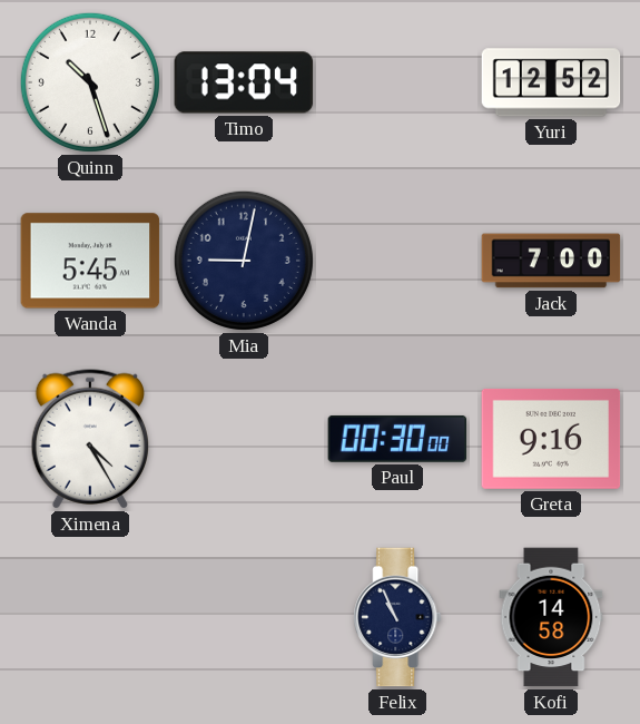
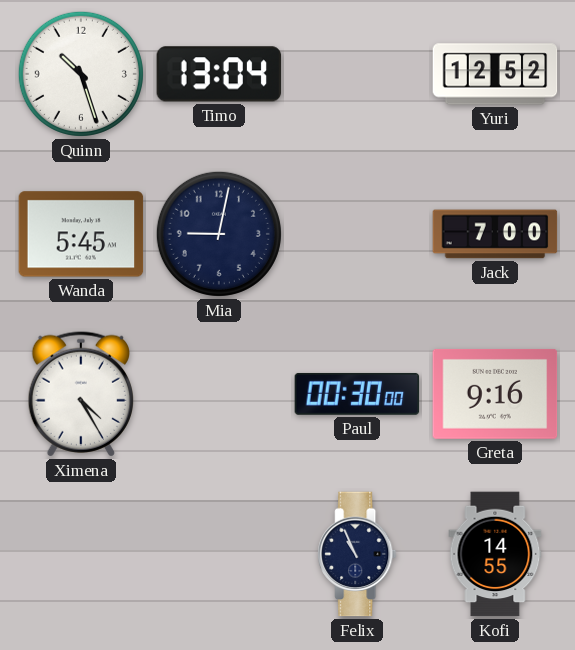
Kofi: 14:58 -> 14:55
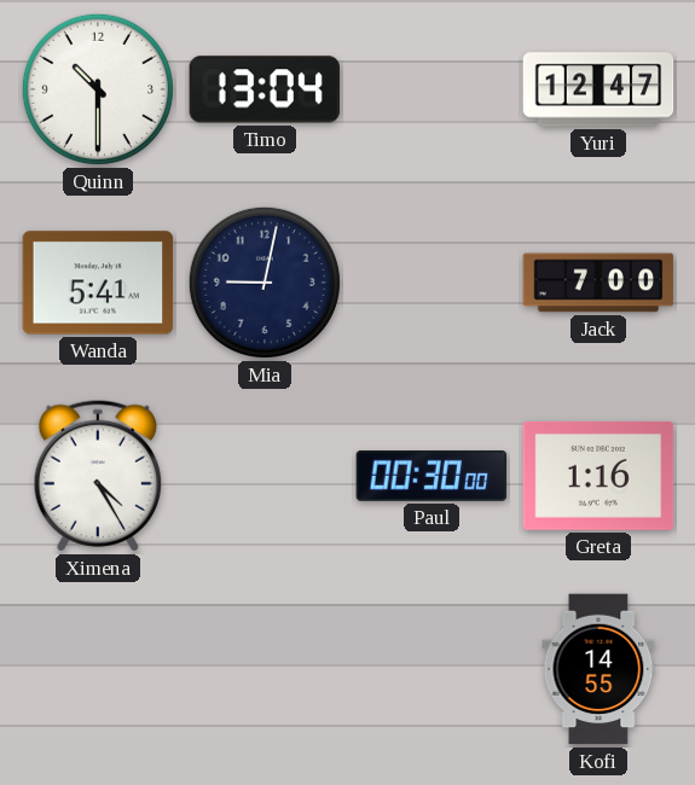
Quinn: 10:27 -> 10:30
Yuri: 12:52 -> 12:47
Wanda: 5:45 -> 5:41
Greta: 9:16 -> 1:16
Felix: 10:56 -> none
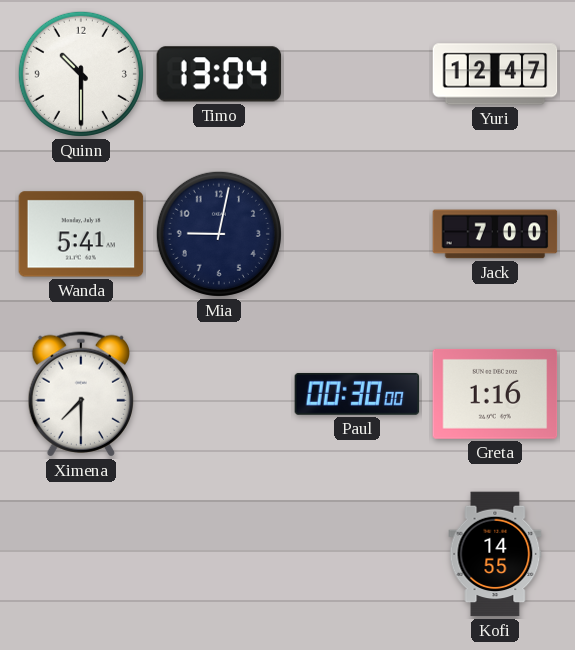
Ximena: 4:25 -> 7:30
